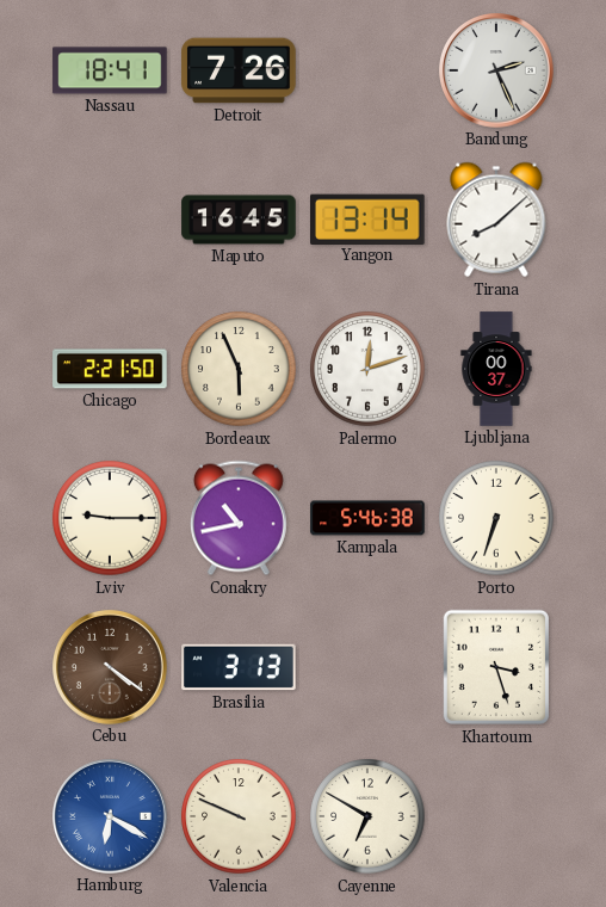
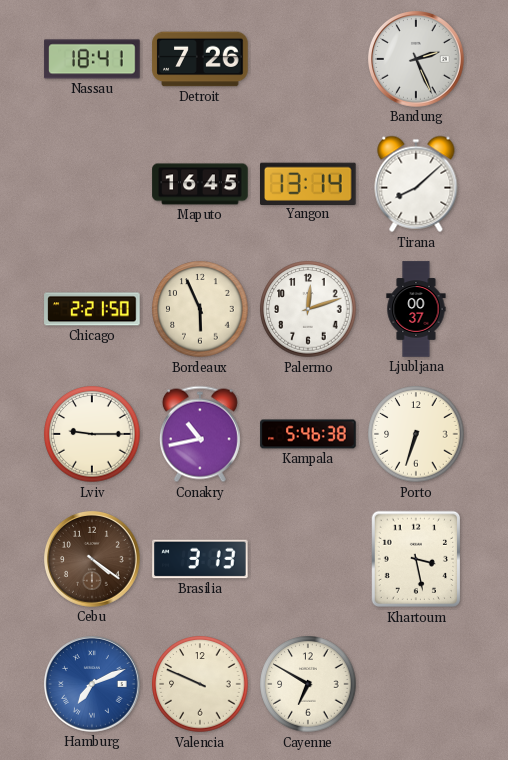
Khartoum: 3:27 -> 3:28
Hamburg: 6:20 -> 7:11
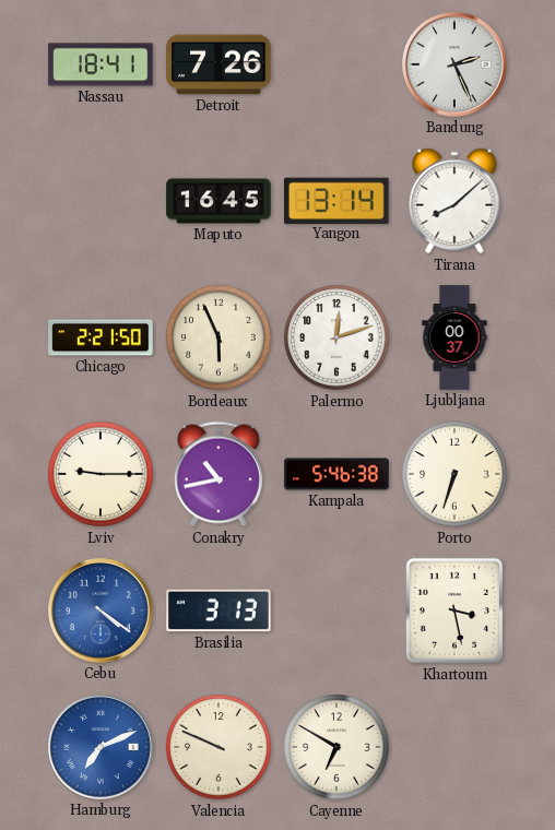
Cebu dial: brown -> blue
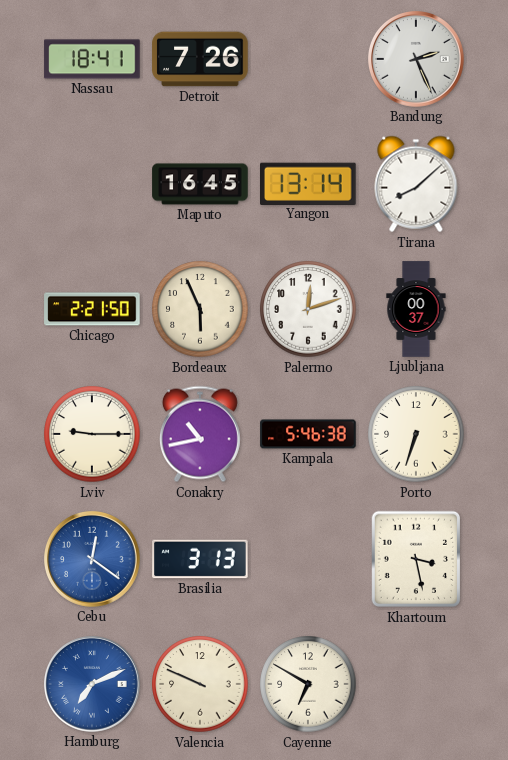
Cebu: 4:21 -> 12:21
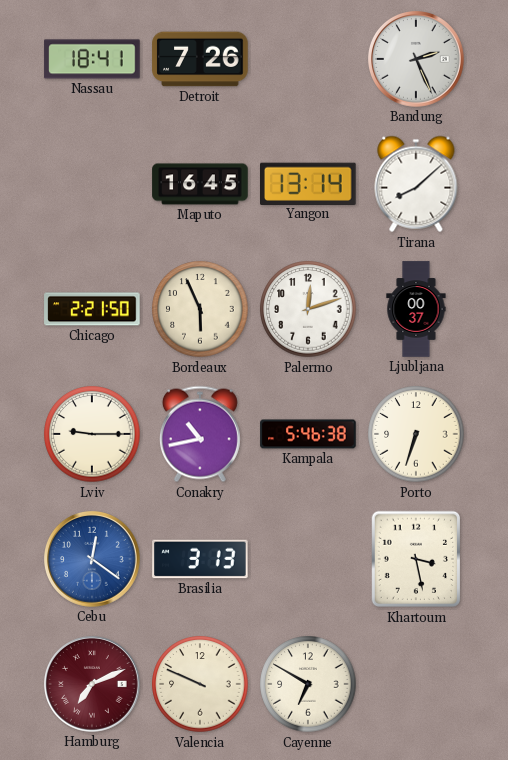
Hamburg dial: blue -> burgundy
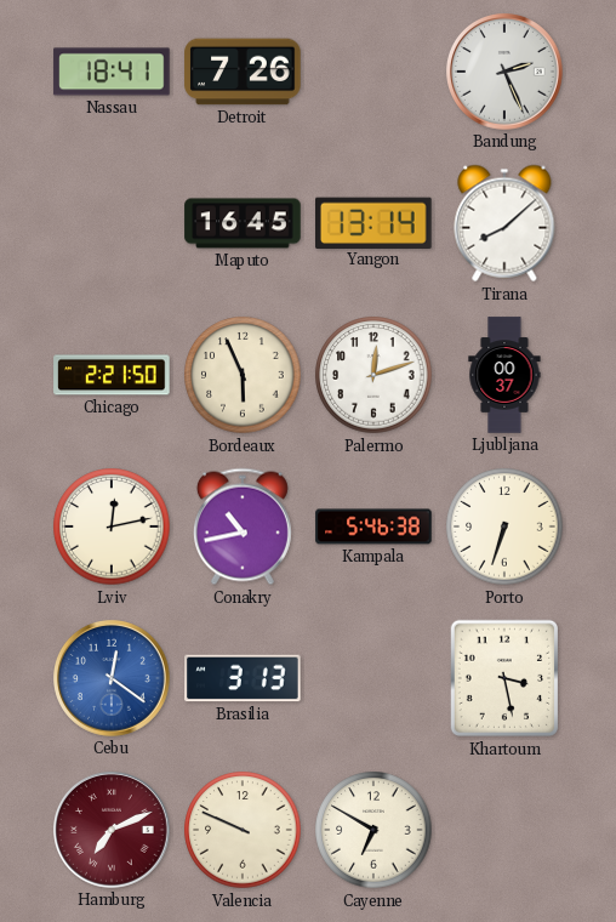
Lviv: 9:15 -> 12:13
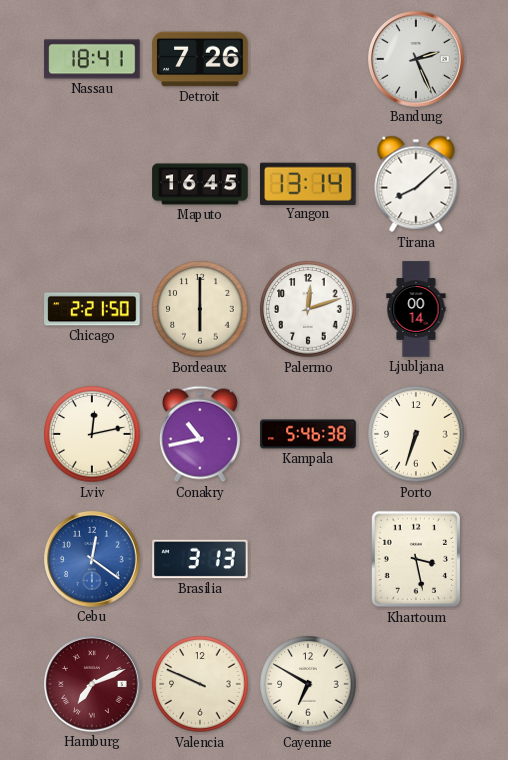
Bordeaux: 5:56 -> 6:00
Ljubljana: 00:37 -> 00:14
